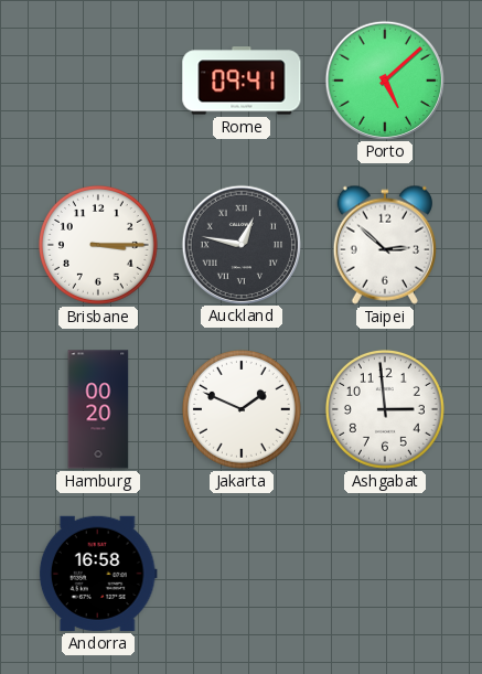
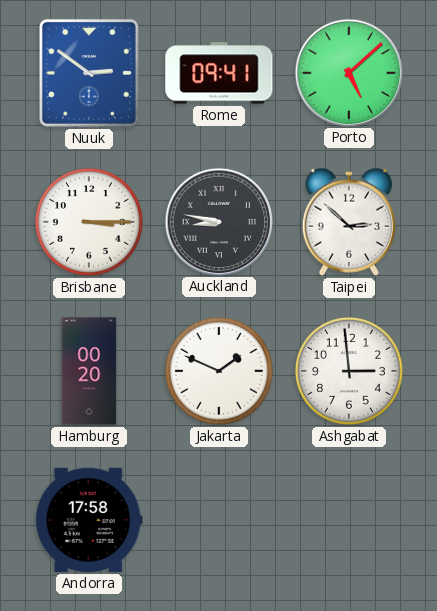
Nuuk: none -> 2:51
Auckland: 12:47 -> 8:47
Andorra: 16:58 -> 17:58
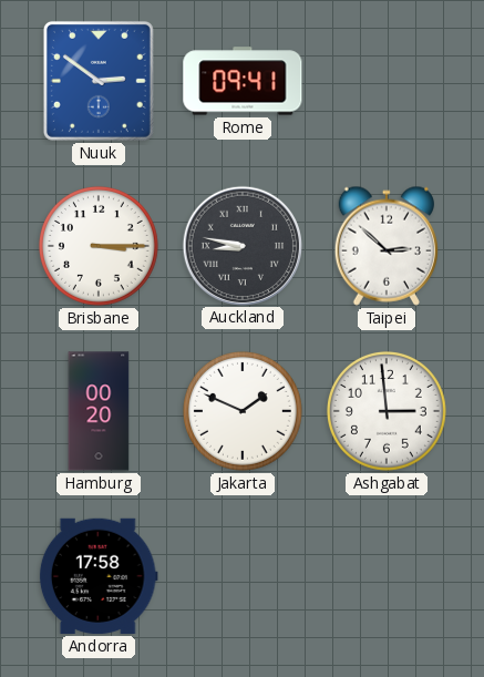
Porto: 5:08 -> none
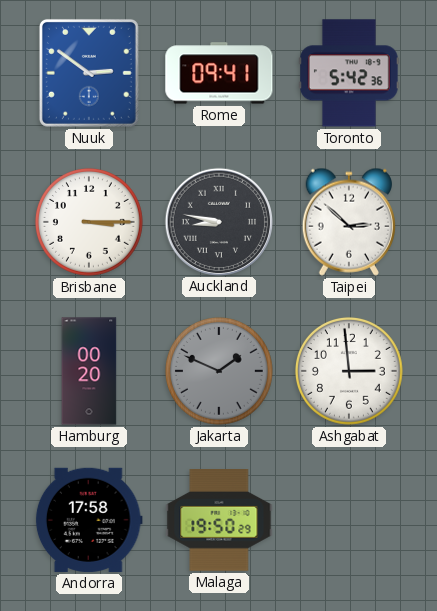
Toronto: none -> 5:42
Jakarta dial: white -> grey
Malaga: none -> 19:50
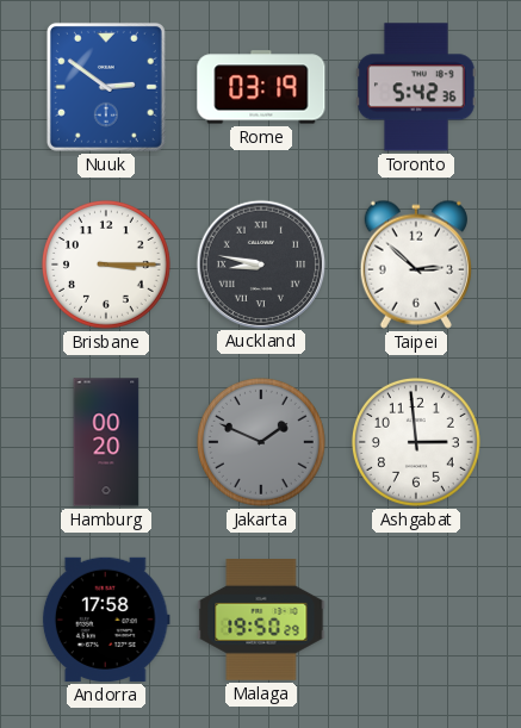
Rome: 09:41 -> 03:19
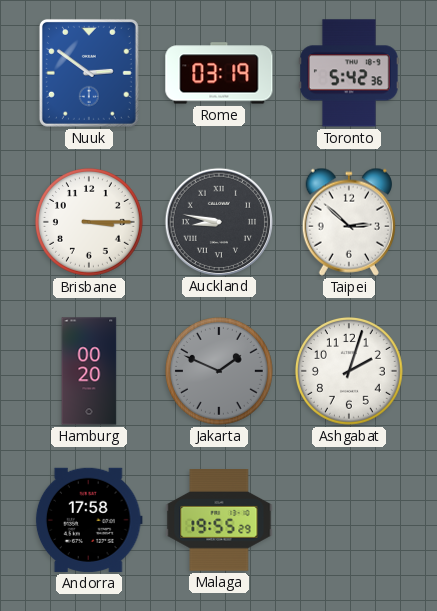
Ashgabat: 2:59 -> 2:03
Malaga: 19:50 -> 19:55
